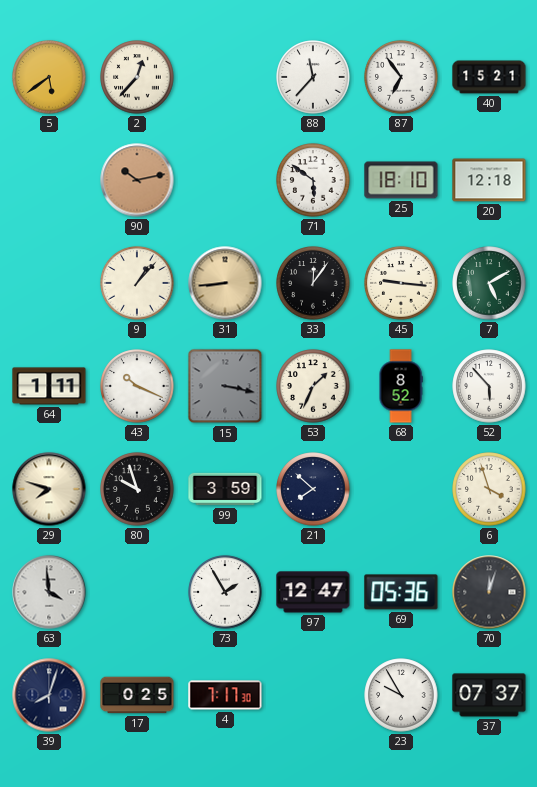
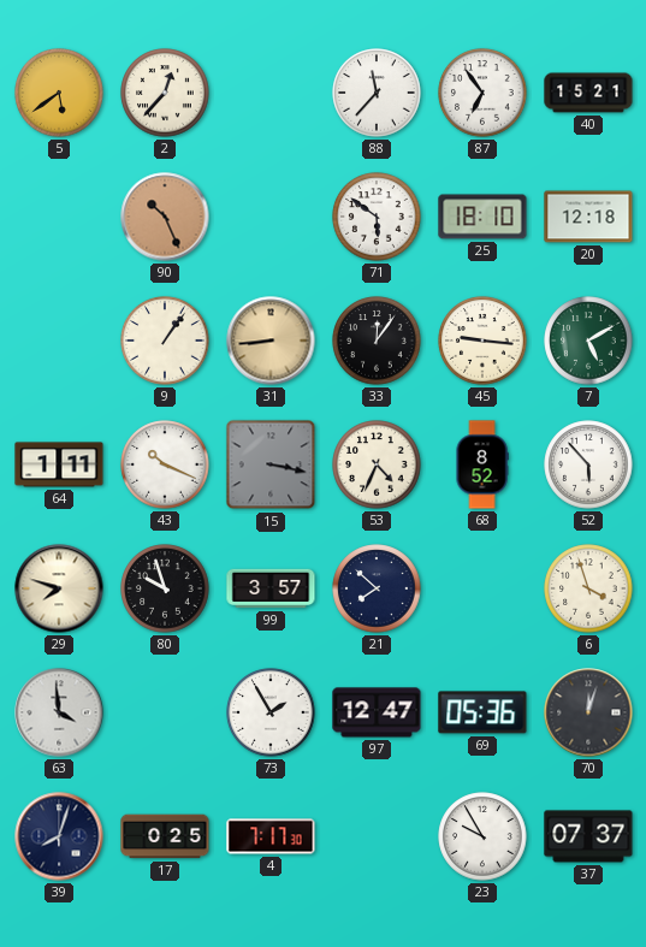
90: 10:13 -> 10:26
9: 1:07 -> 1:06
53: 1:34 -> 4:34
99: 3:59 -> 3:57
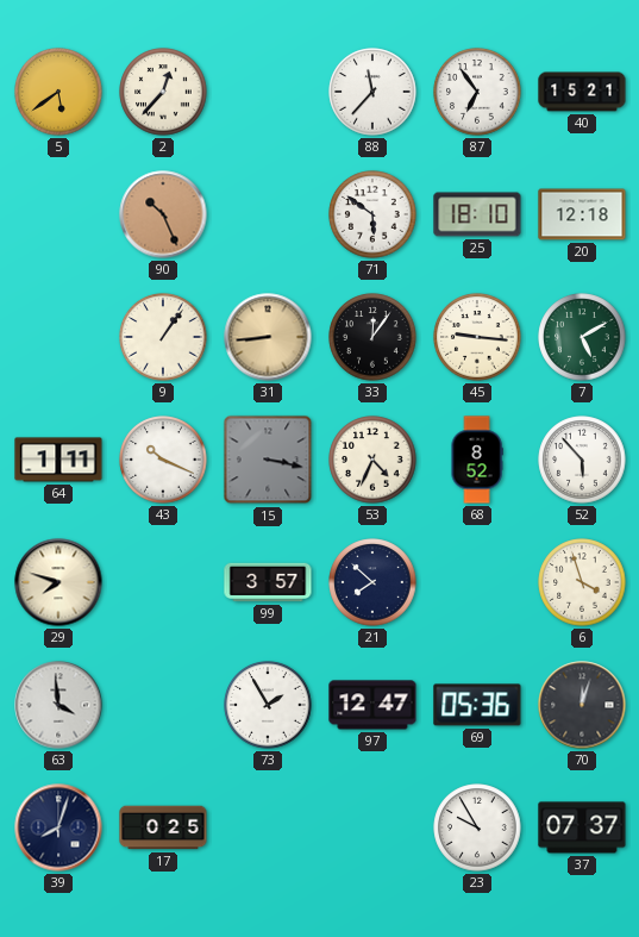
80: 9:57 -> none
4: 7:17 -> none
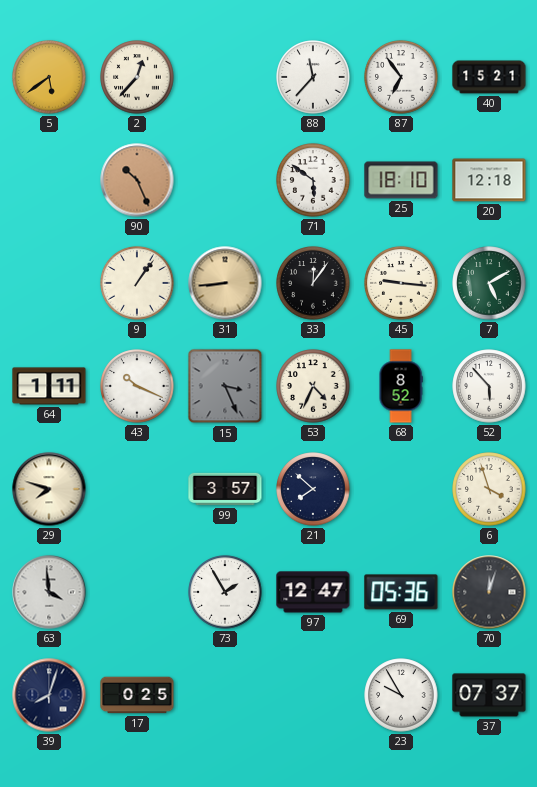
15: 3:17 -> 3:26
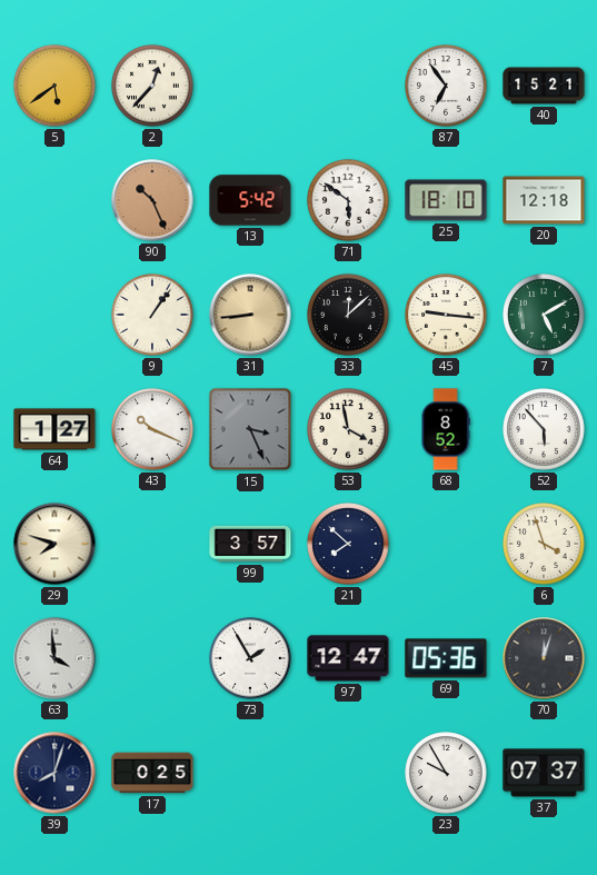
88: 11:37 -> none
13: none -> 5:42
33: 12:06 -> 12:08
64: 1:11 -> 1:27
53: 4:34 -> 3:58
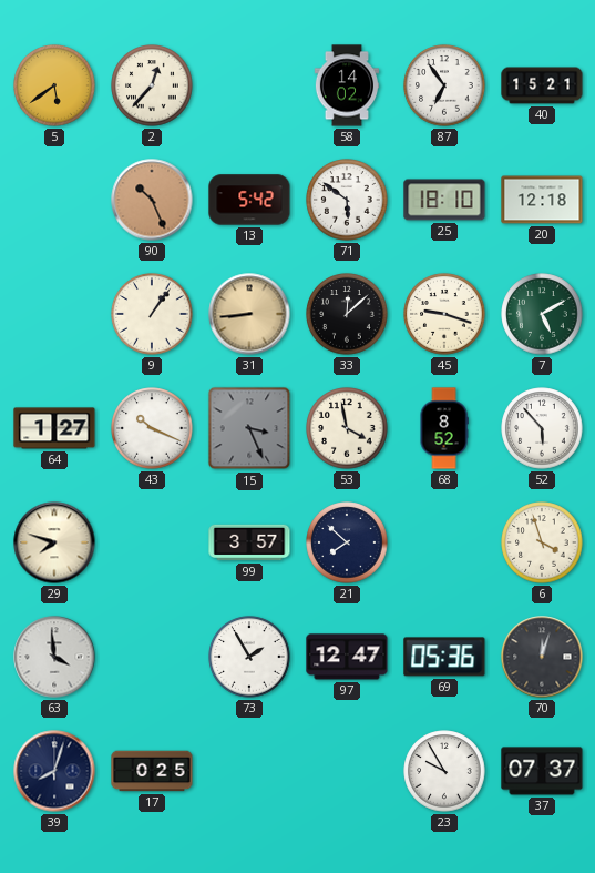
58: none -> 14:02
45: 9:16 -> 9:18
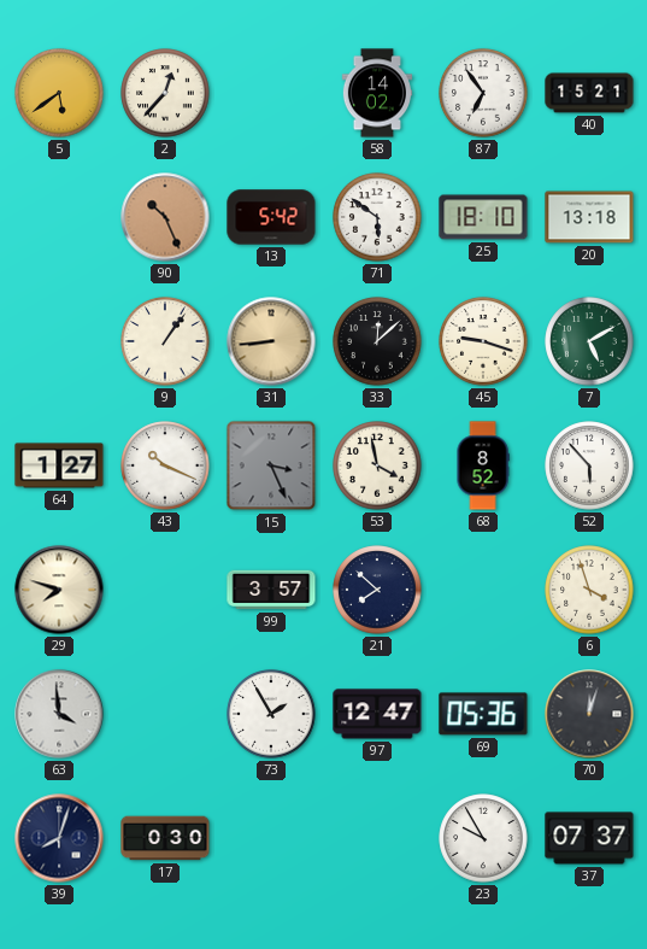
20: 12:18 -> 13:18
17: 0:25 -> 0:30
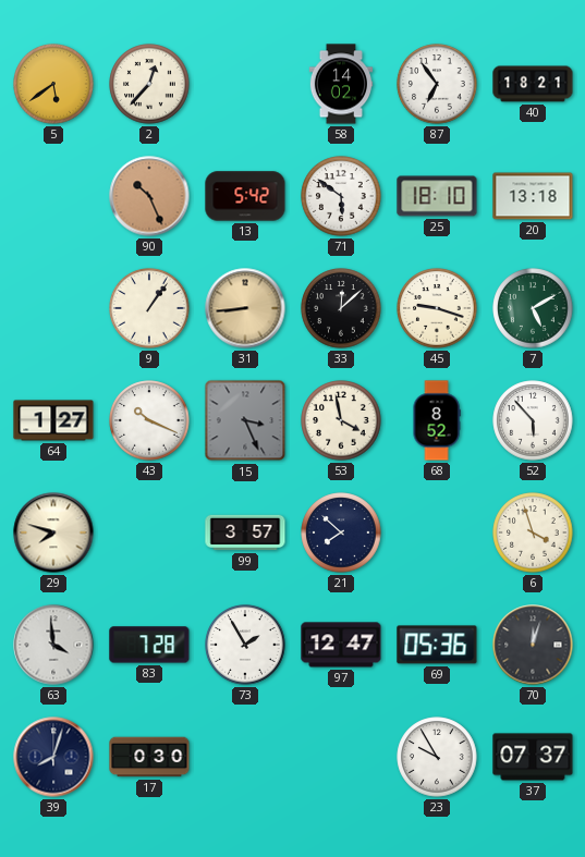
40: 15:21 -> 18:21
83: none -> 7:28
